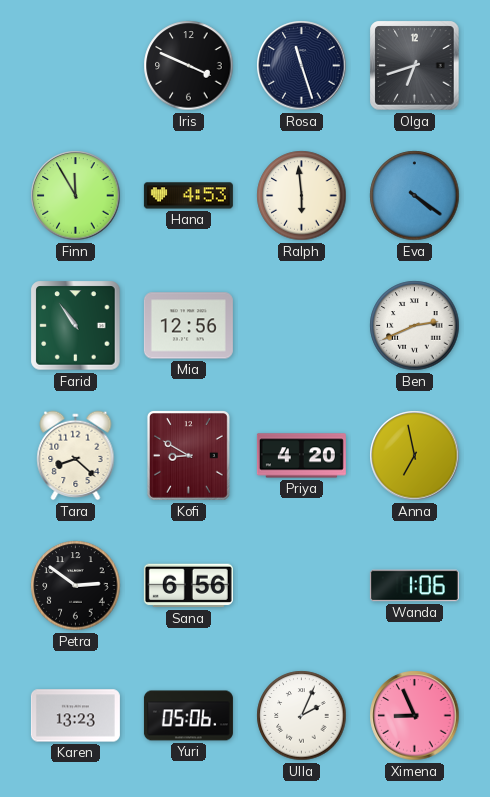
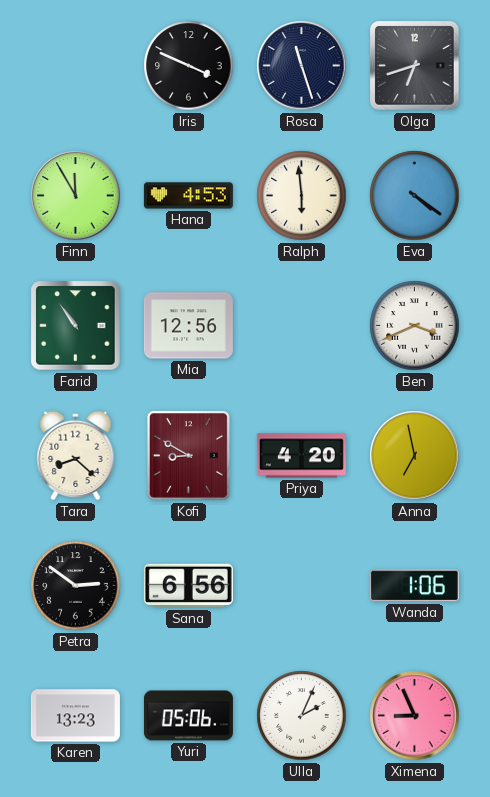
Ben: 2:41 -> 3:41
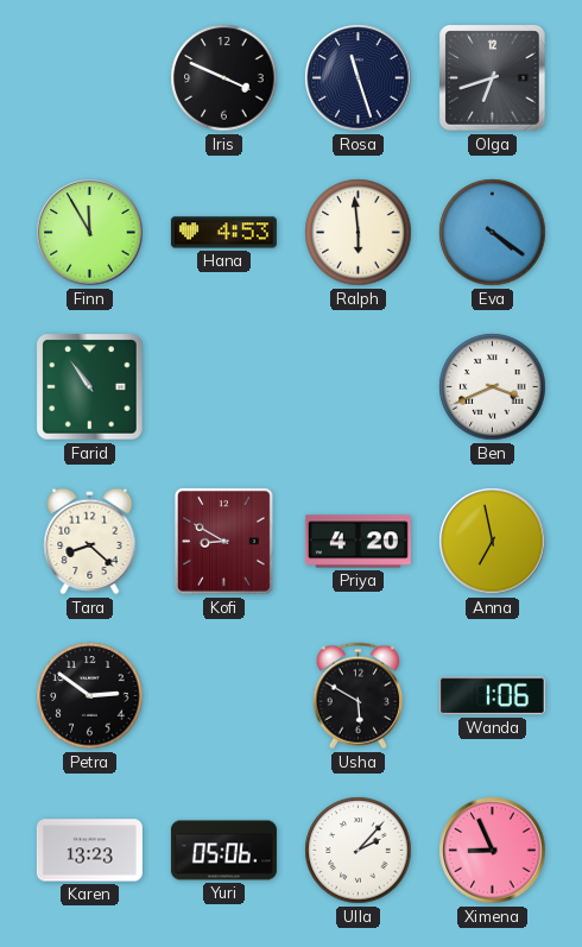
Mia: 12:56 -> none
Sana: 6:56 -> none
Usha: none -> 5:50
Ulla: 2:04 -> 2:07
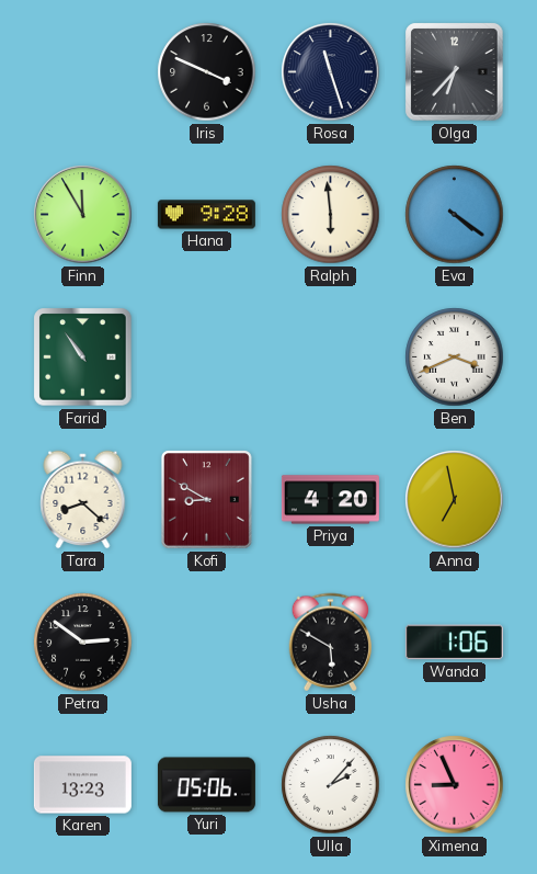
Olga: 6:42 -> 6:37
Hana: 4:53 -> 9:28
